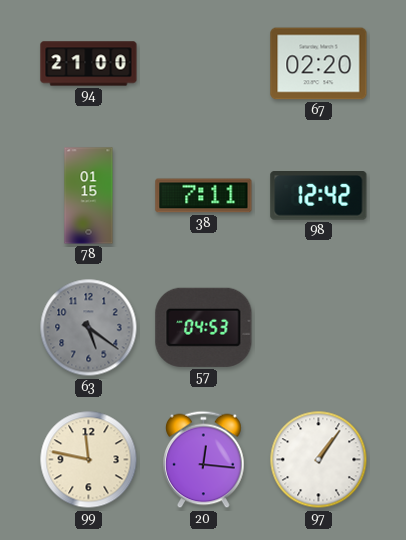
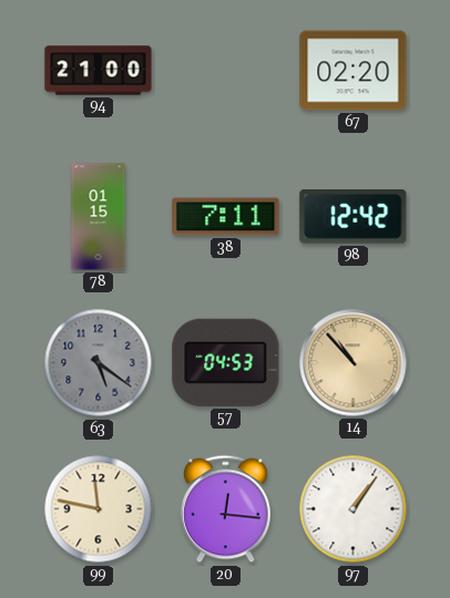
14: none -> 10:53
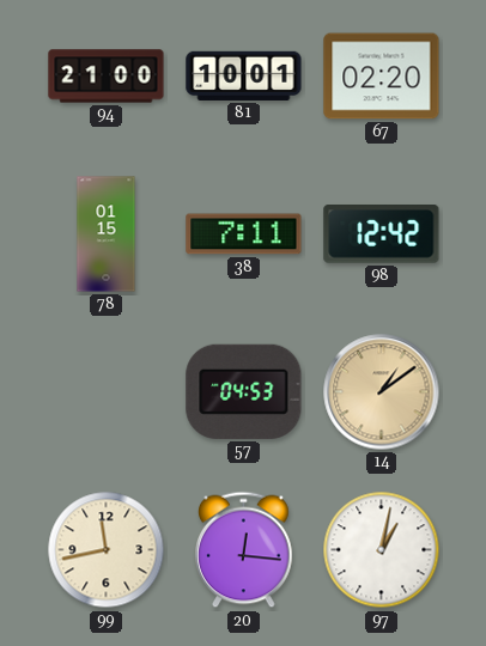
81: none -> 10:01
63: 5:21 -> none
14: 10:53 -> 1:09
99: 11:47 -> 11:43
97: 1:06 -> 1:02
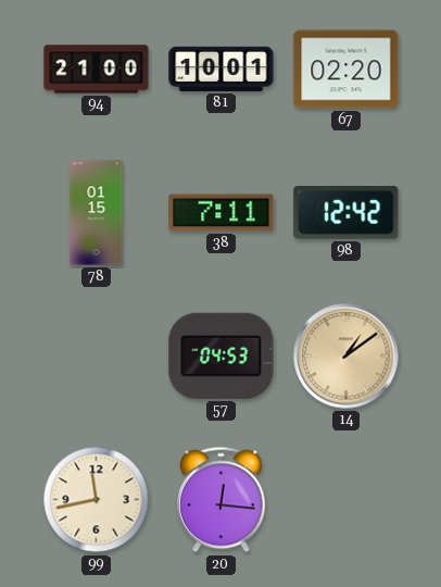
97: 1:02 -> none
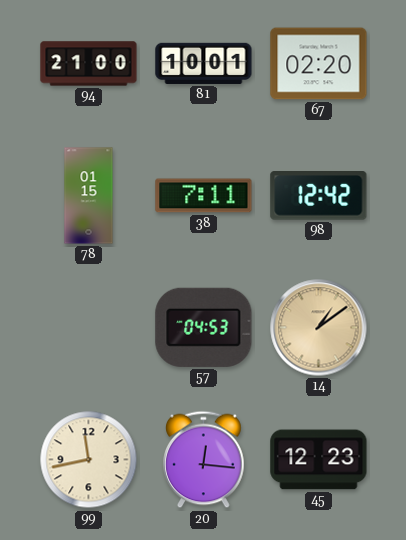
45: none -> 12:23
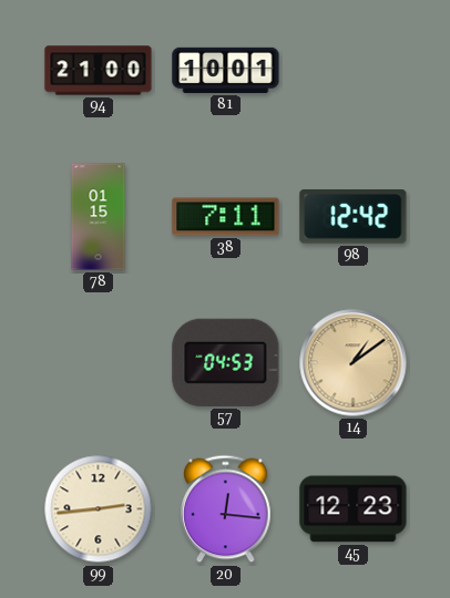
67: 02:20 -> none
99: 11:43 -> 2:44
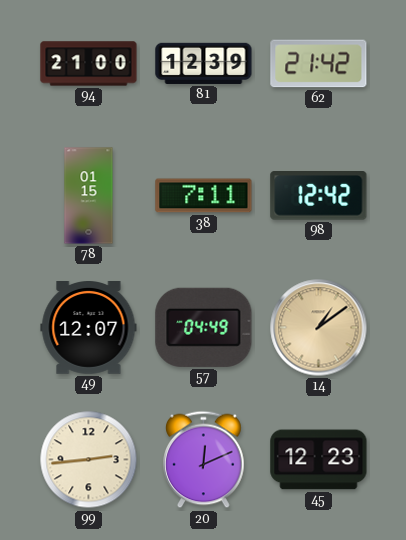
81: 10:01 -> 12:39
62: none -> 21:42
49: none -> 12:07
57: 04:53 -> 04:49
20: 12:16 -> 12:11
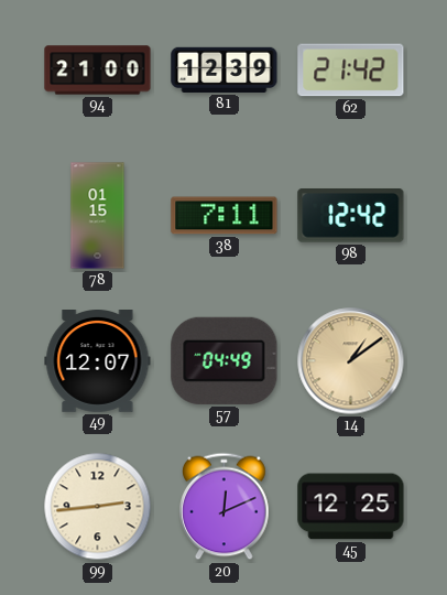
45: 12:23 -> 12:25
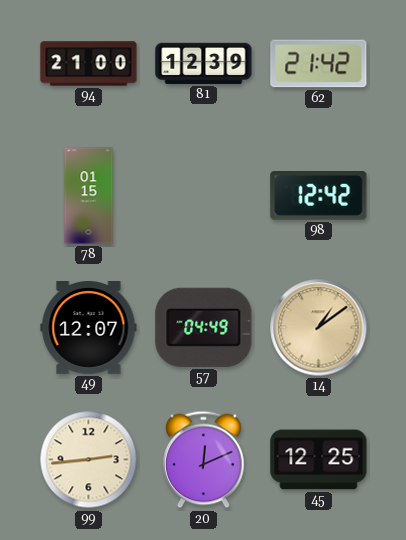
38: 7:11 -> none
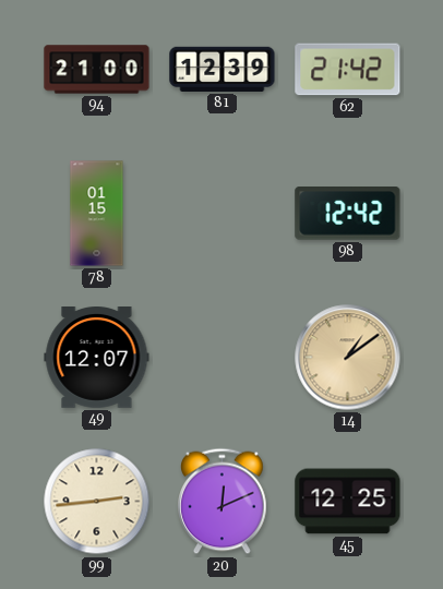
57: 04:49 -> none
